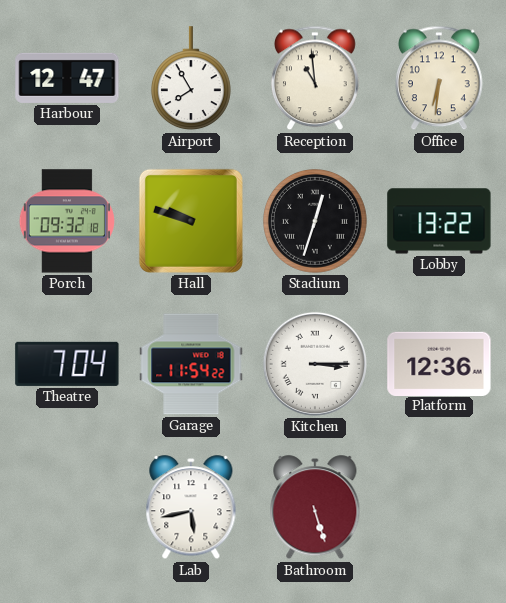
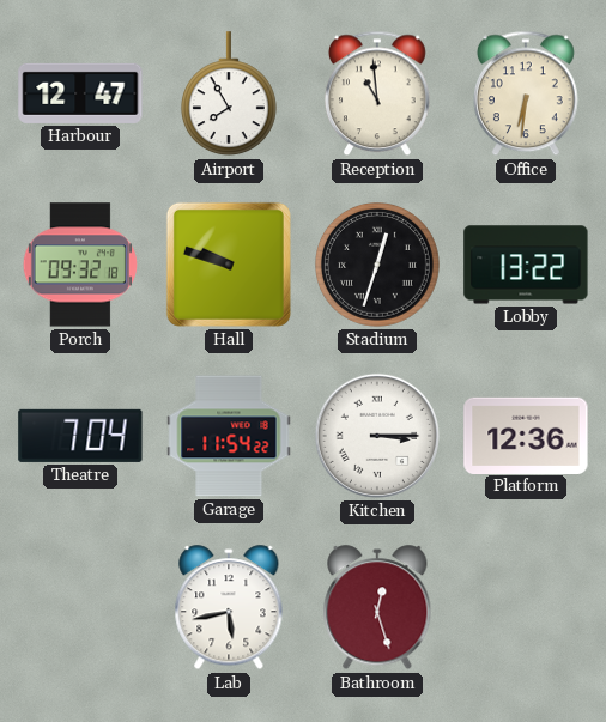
Bathroom: 5:27 -> 12:27
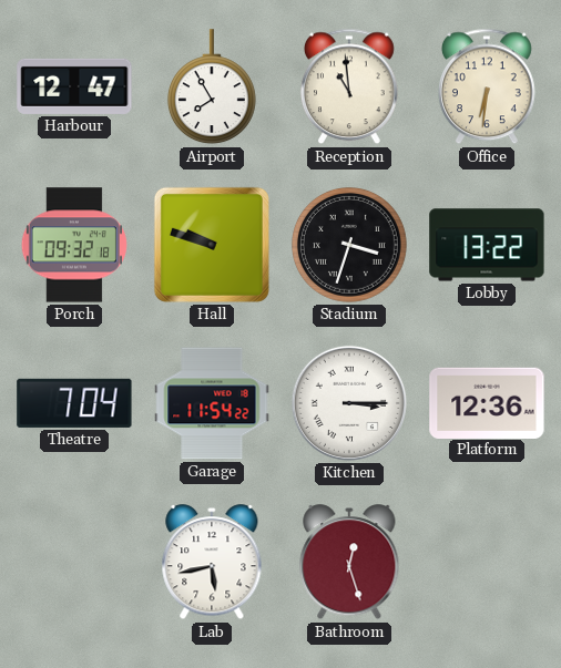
Stadium: 12:33 -> 3:33
